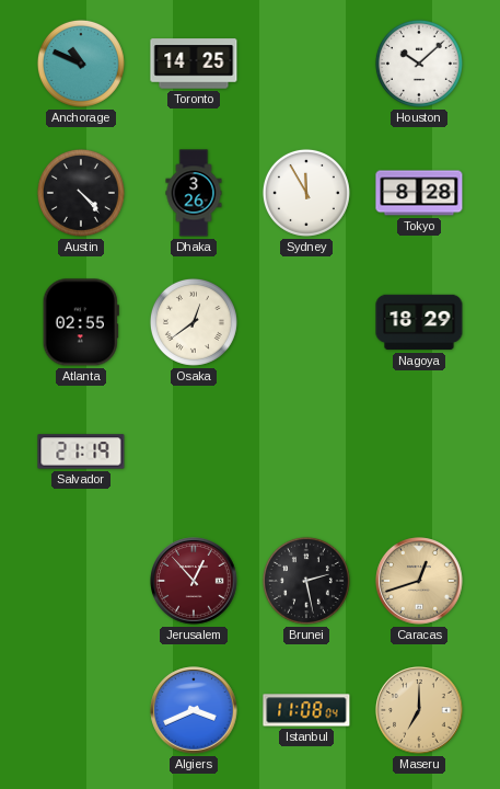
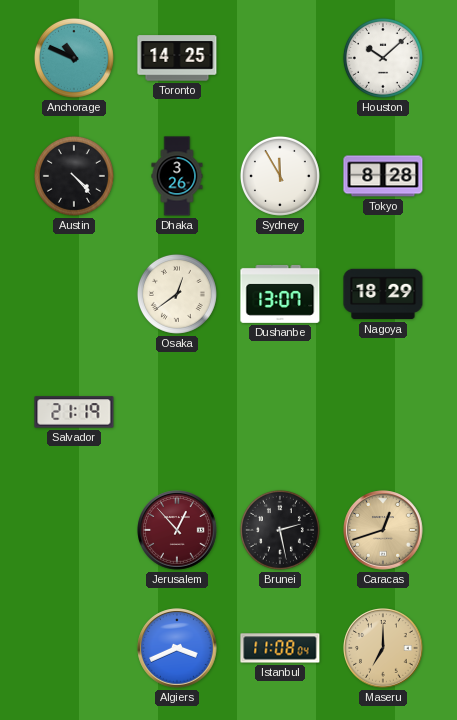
Atlanta: 02:55 -> none
Dushanbe: none -> 13:07
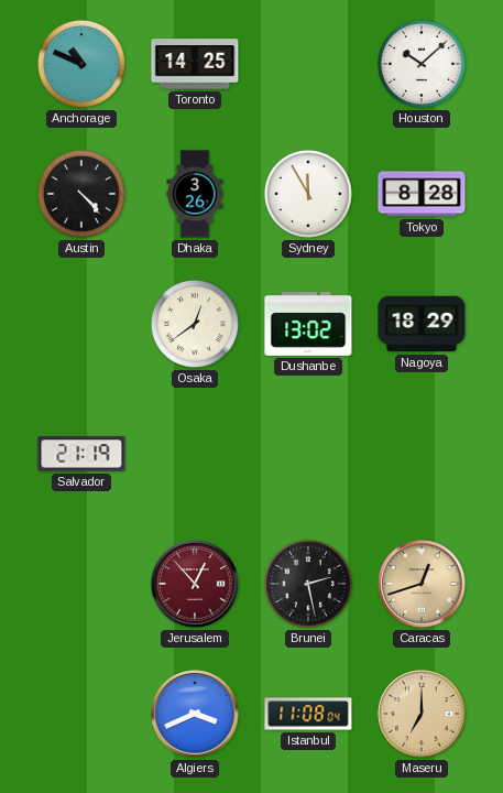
Dushanbe: 13:07 -> 13:02
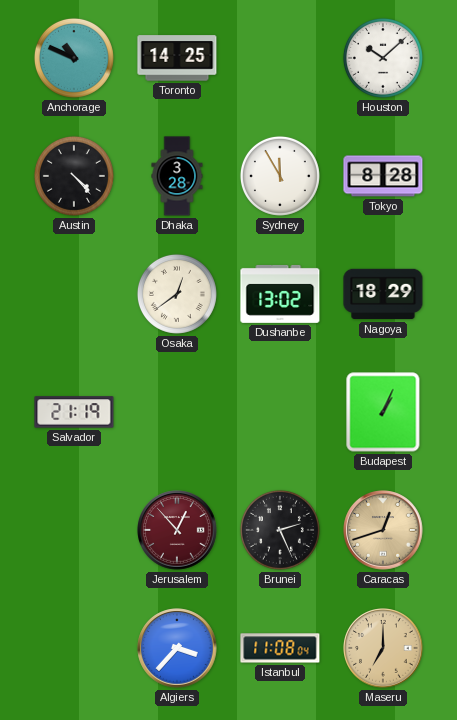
Dhaka: 3:26 -> 3:28
Budapest: none -> 1:04
Brunei: 2:28 -> 2:26
Algiers: 3:41 -> 3:37
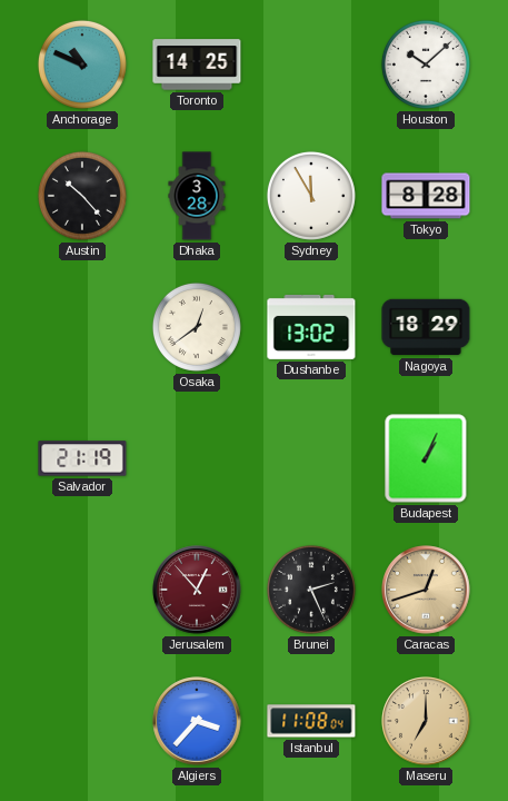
Austin: 4:23 -> 10:23
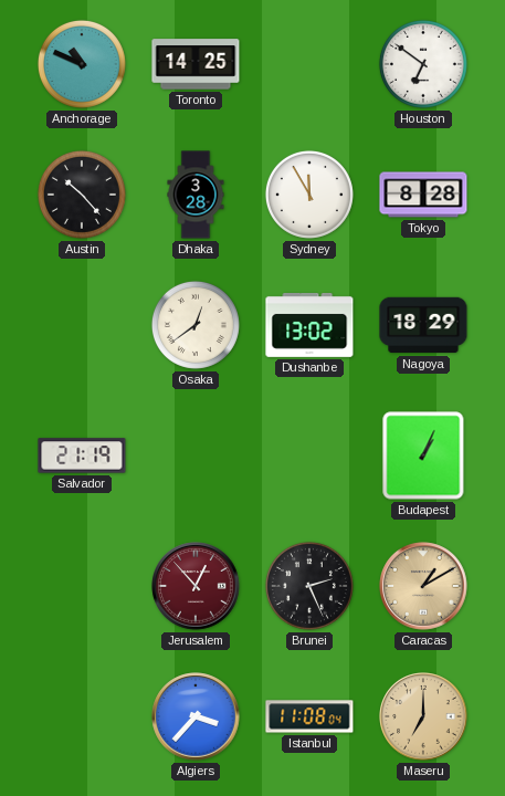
Houston: 10:08 -> 6:51
Caracas: 12:42 -> 1:10
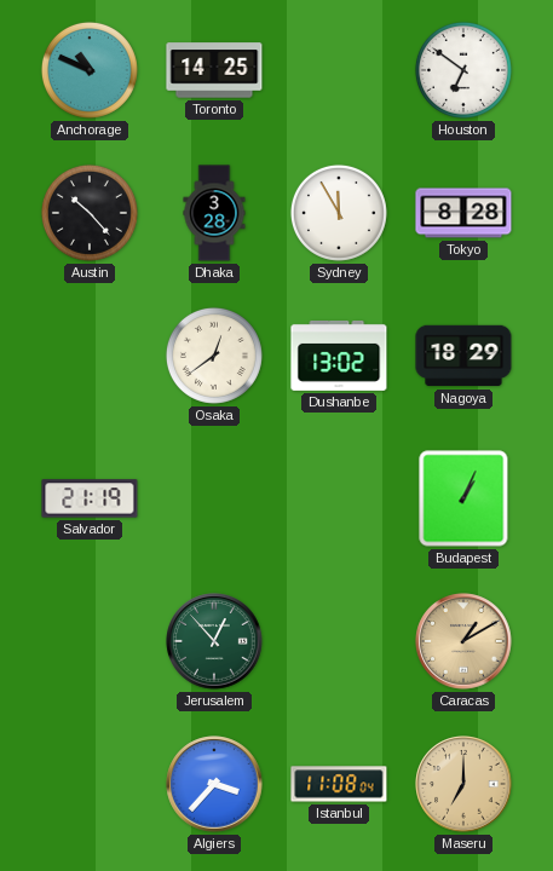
Jerusalem dial: burgundy -> green
Brunei: 2:26 -> none
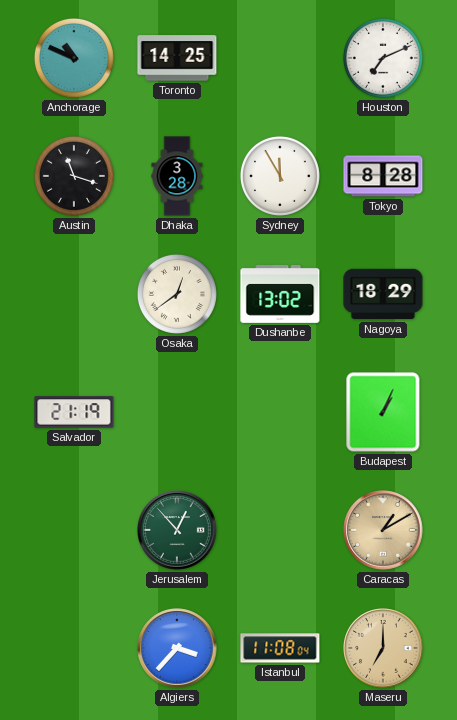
Houston: 6:51 -> 7:11
Austin: 10:23 -> 11:18
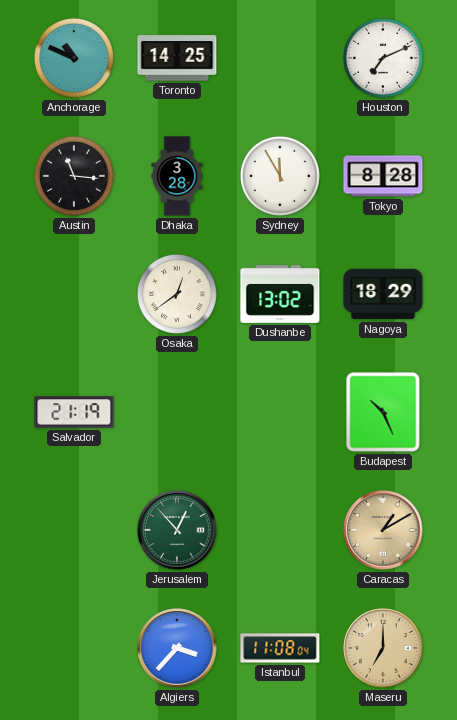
Austin: 11:18 -> 11:16
Budapest: 1:04 -> 10:26
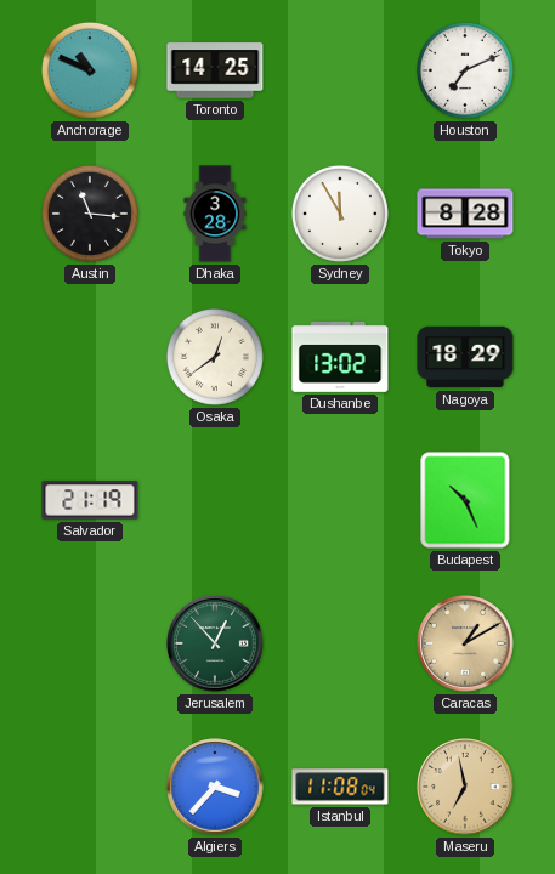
Maseru: 7:00 -> 6:58
